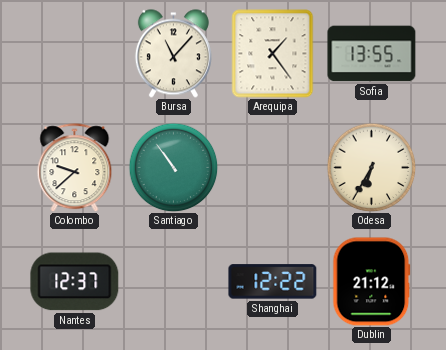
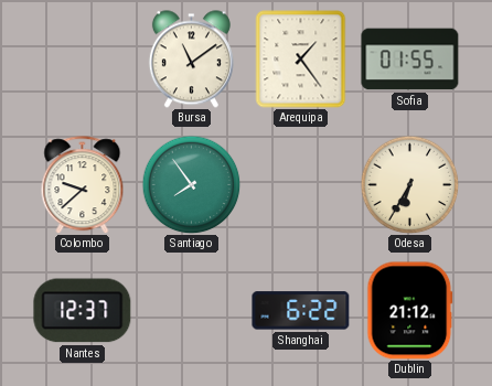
Bursa: 11:07 -> 11:09
Sofia: 13:55 -> 01:55
Santiago: 10:54 -> 7:54
Shanghai: 12:22 -> 6:22
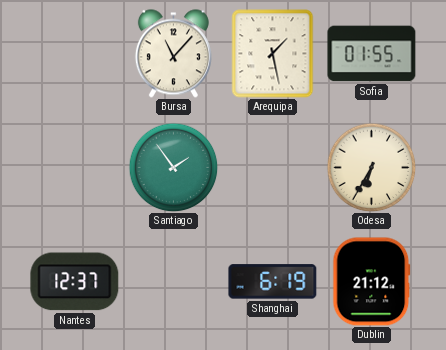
Bursa: 11:09 -> 11:07
Arequipa: 1:24 -> 1:28
Colombo: 9:38 -> none
Santiago: 7:54 -> 1:54
Shanghai: 6:22 -> 6:19
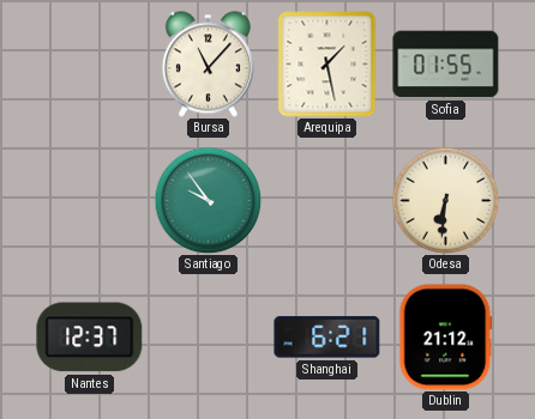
Santiago: 1:54 -> 9:54
Odesa: 6:35 -> 6:31
Shanghai: 6:19 -> 6:21
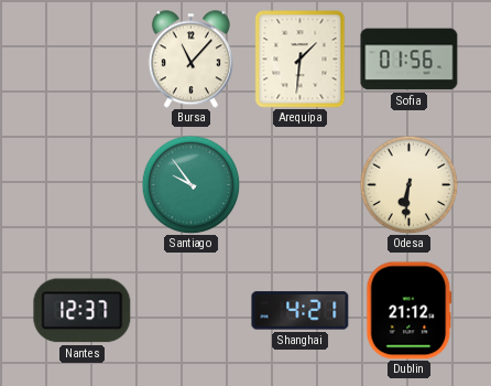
Arequipa: 1:28 -> 1:31
Sofia: 01:55 -> 01:56
Shanghai: 6:21 -> 4:21
